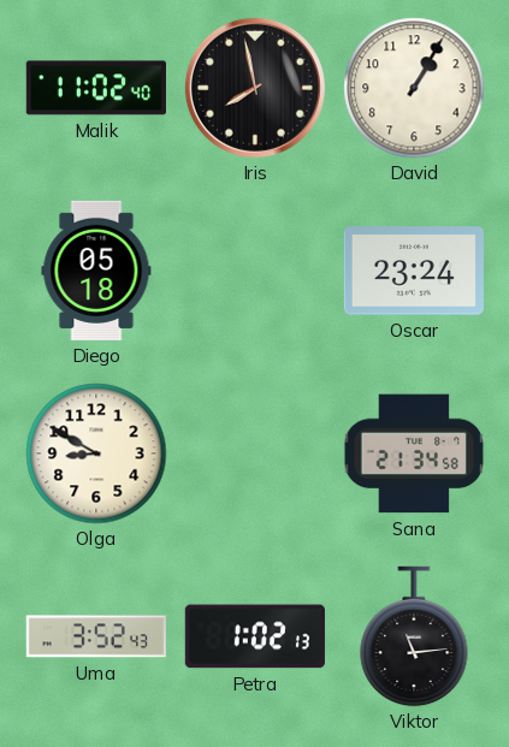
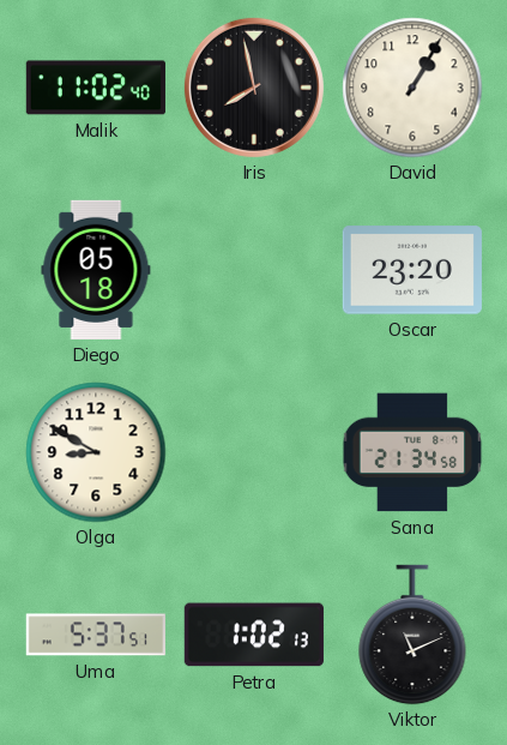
Oscar: 23:24 -> 23:20
Uma: 3:52 -> 5:37
Viktor: 11:14 -> 11:11
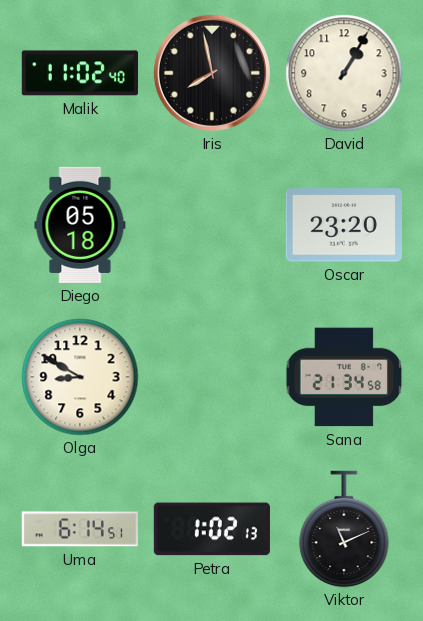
Uma: 5:37 -> 6:14
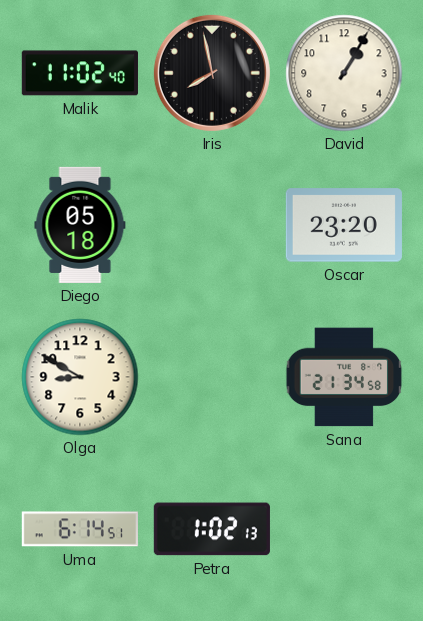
Viktor: 11:11 -> none
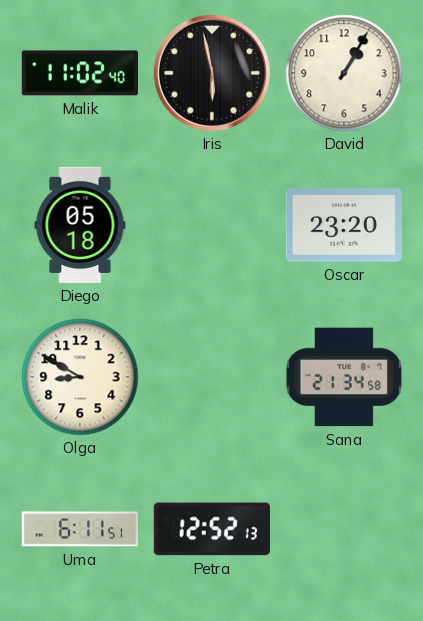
Iris: 7:58 -> 5:58
Uma: 6:14 -> 6:11
Petra: 1:02 -> 12:52
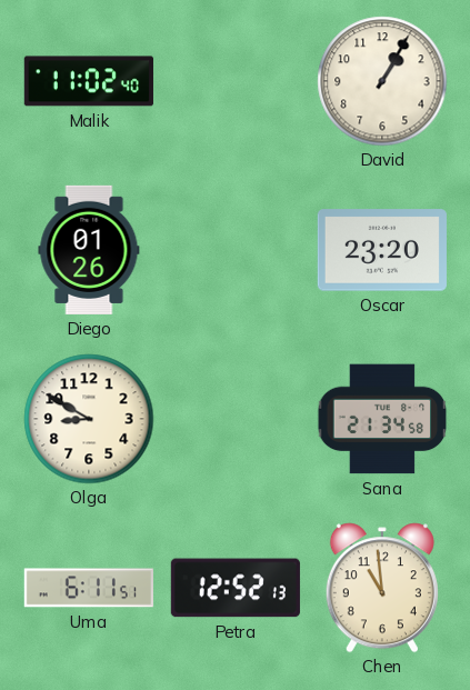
Iris: 5:58 -> none
Diego: 05:18 -> 01:26
Chen: none -> 10:59
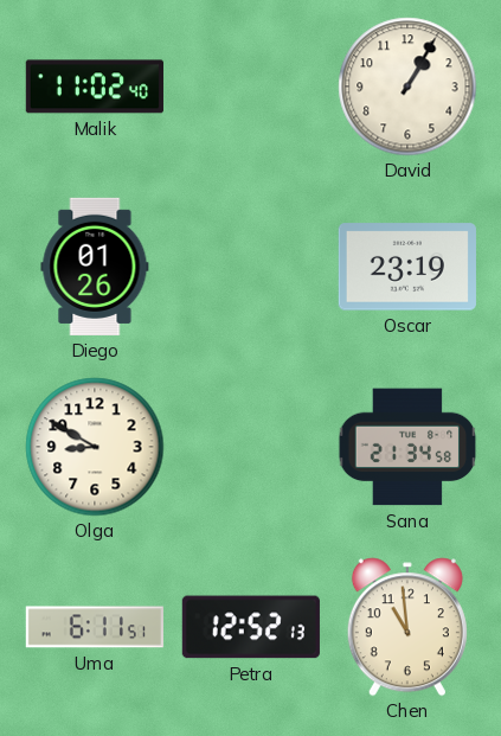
Oscar: 23:20 -> 23:19
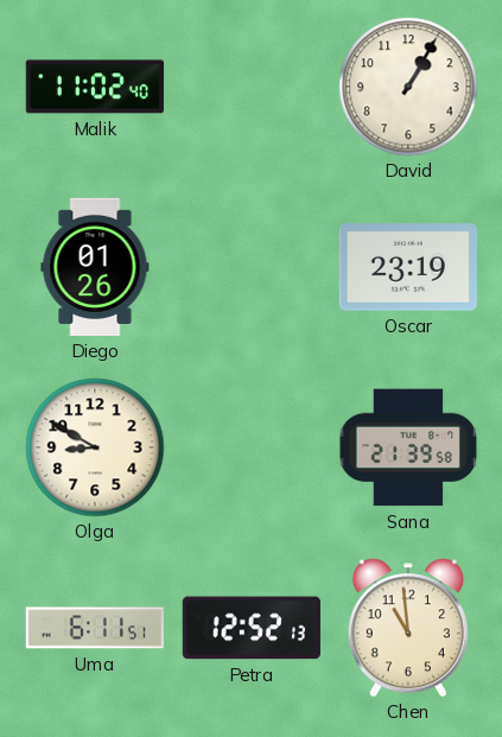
Sana: 21:34 -> 21:39
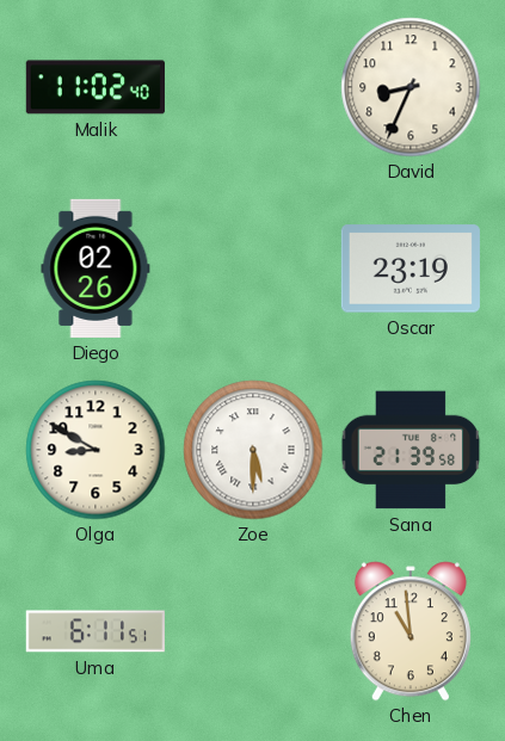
David: 1:05 -> 8:34
Diego: 01:26 -> 02:26
Zoe: none -> 5:30
Petra: 12:52 -> none
